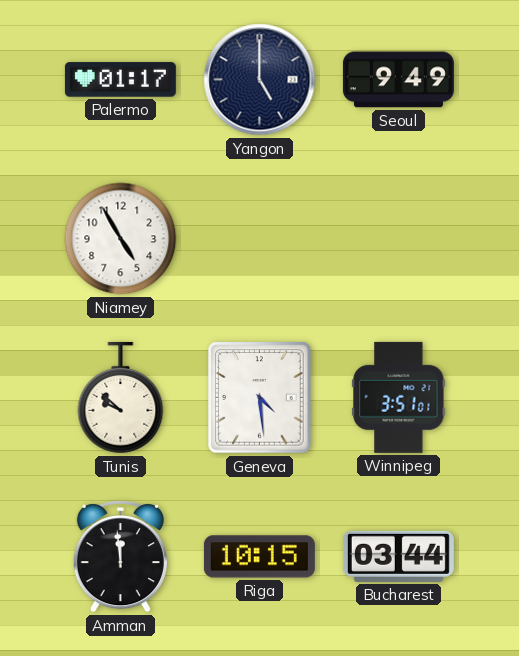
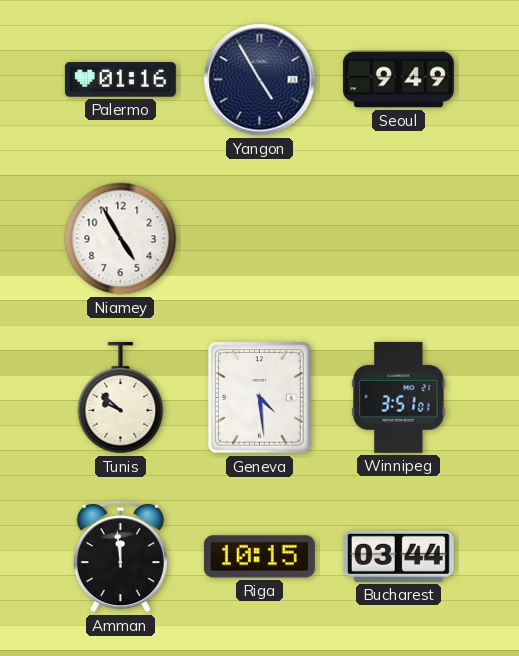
Palermo: 01:17 -> 01:16
Yangon: 5:00 -> 4:55
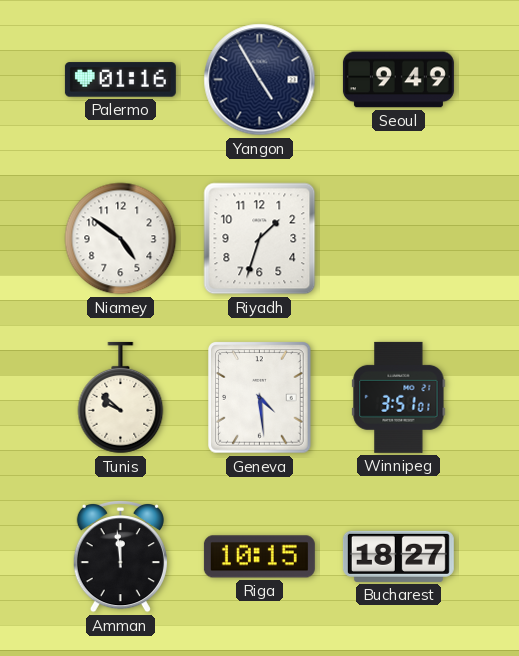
Niamey: 4:55 -> 4:51
Riyadh: none -> 1:33
Bucharest: 03:44 -> 18:27
